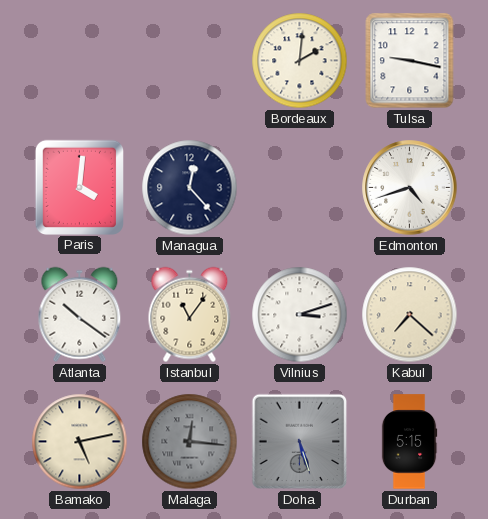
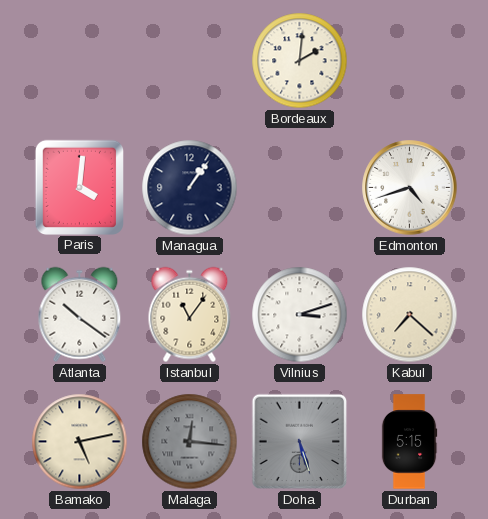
Tulsa: 9:17 -> none
Managua: 12:23 -> 1:06
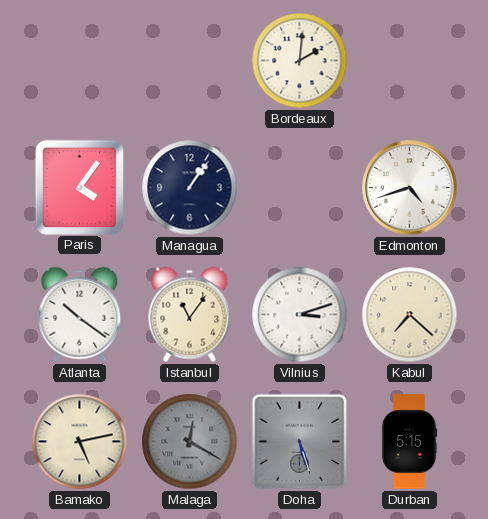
Paris: 4:01 -> 4:06
Malaga: 12:16 -> 12:20
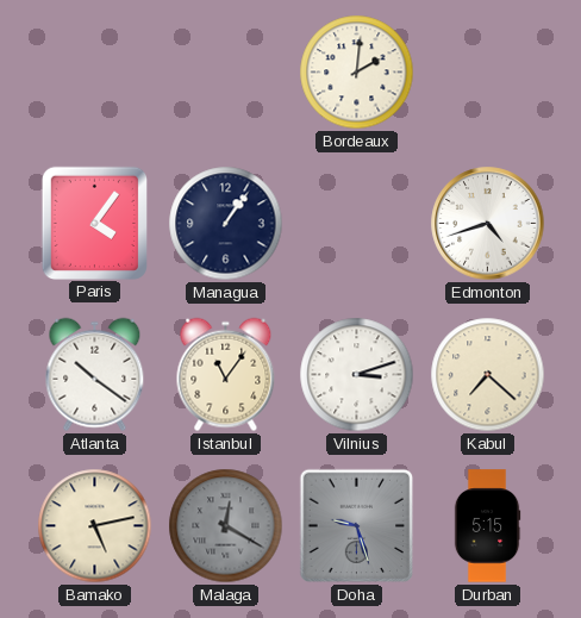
Doha: 5:27 -> 9:27
